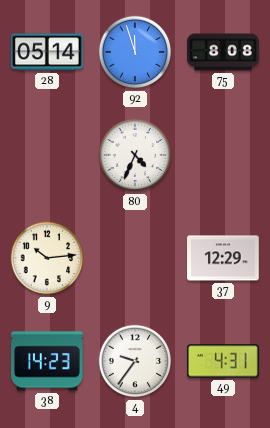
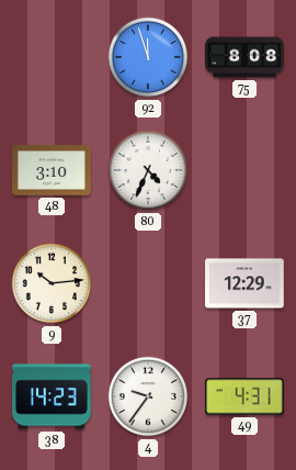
28: 05:14 -> none
48: none -> 3:10
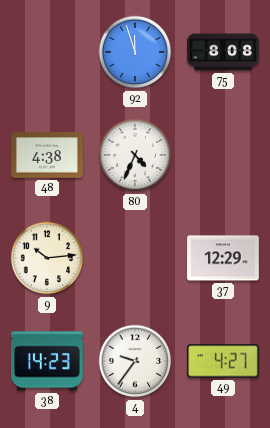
48: 3:10 -> 4:38
49: 4:31 -> 4:27
